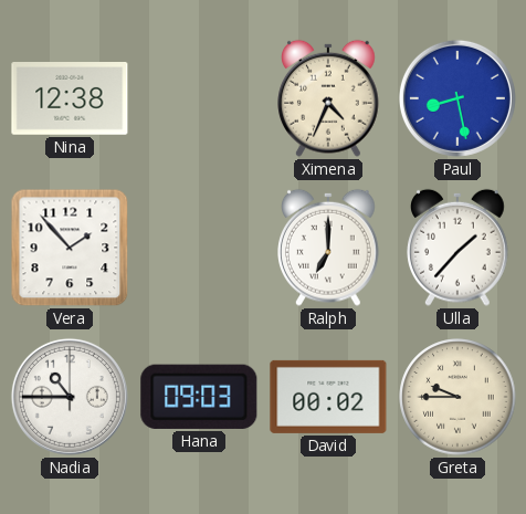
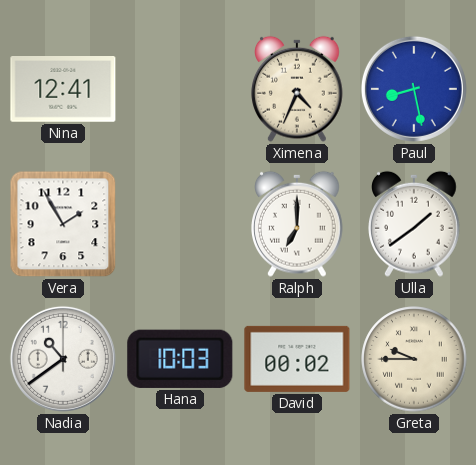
Nina: 12:38 -> 12:41
Vera: 1:53 -> 1:55
Ulla: 1:37 -> 1:39
Nadia: 10:45 -> 10:39
Hana: 09:03 -> 10:03
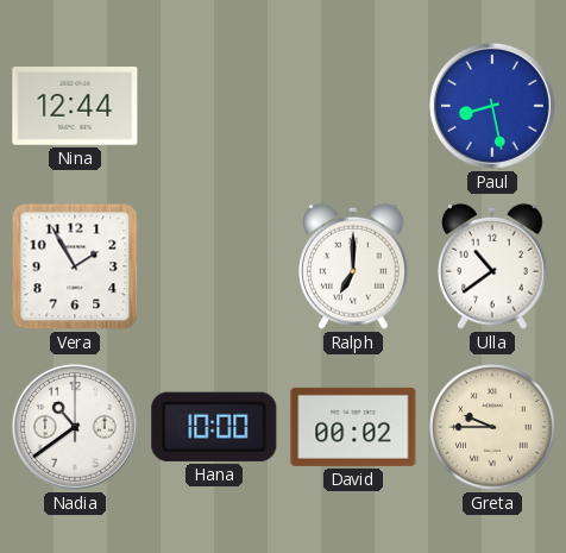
Nina: 12:41 -> 12:44
Ximena: 4:34 -> none
Ulla: 1:39 -> 10:39
Hana: 10:03 -> 10:00
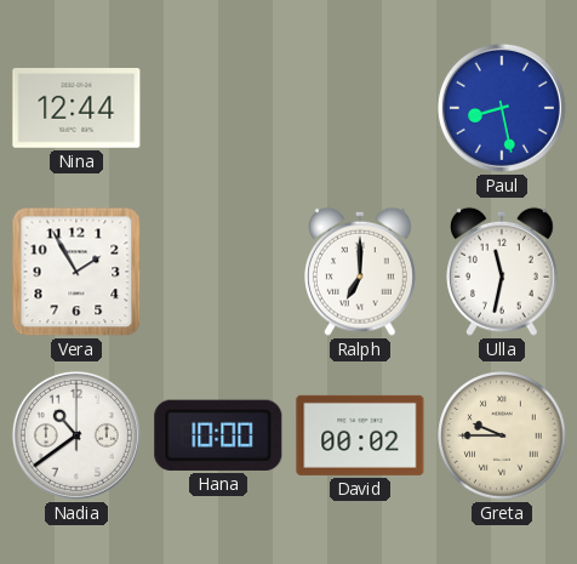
Ulla: 10:39 -> 11:32
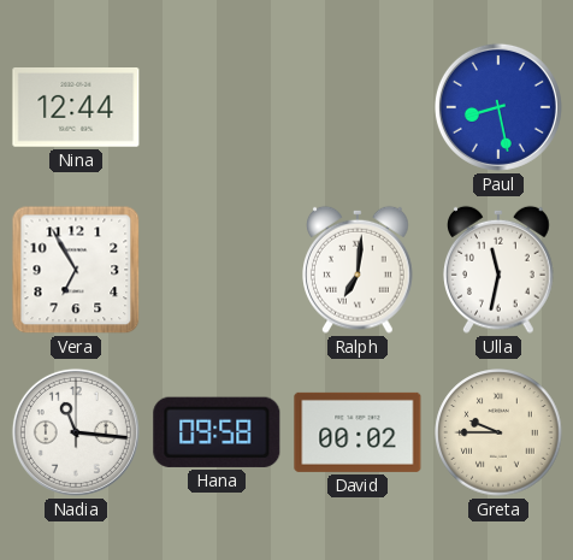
Vera: 1:55 -> 6:55
Ralph: 7:00 -> 7:01
Nadia: 10:39 -> 11:16
Hana: 10:00 -> 09:58
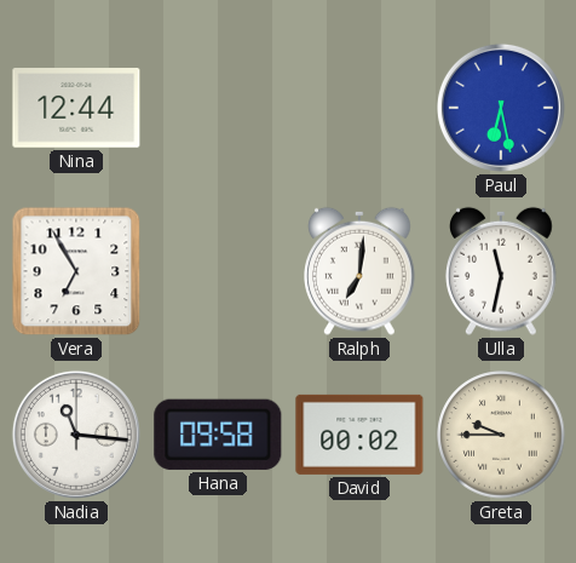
Paul: 8:28 -> 6:28
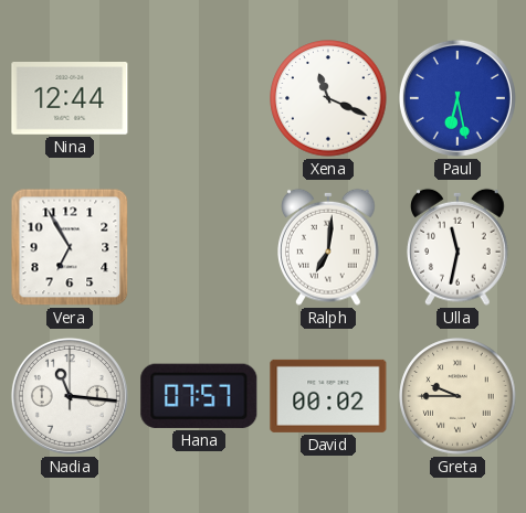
Xena: none -> 11:19
Hana: 09:58 -> 07:57
